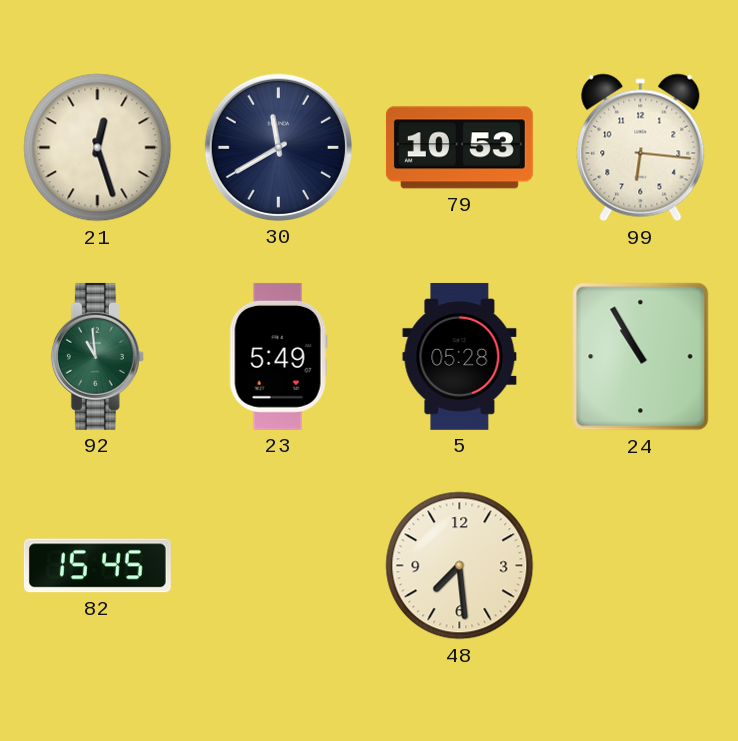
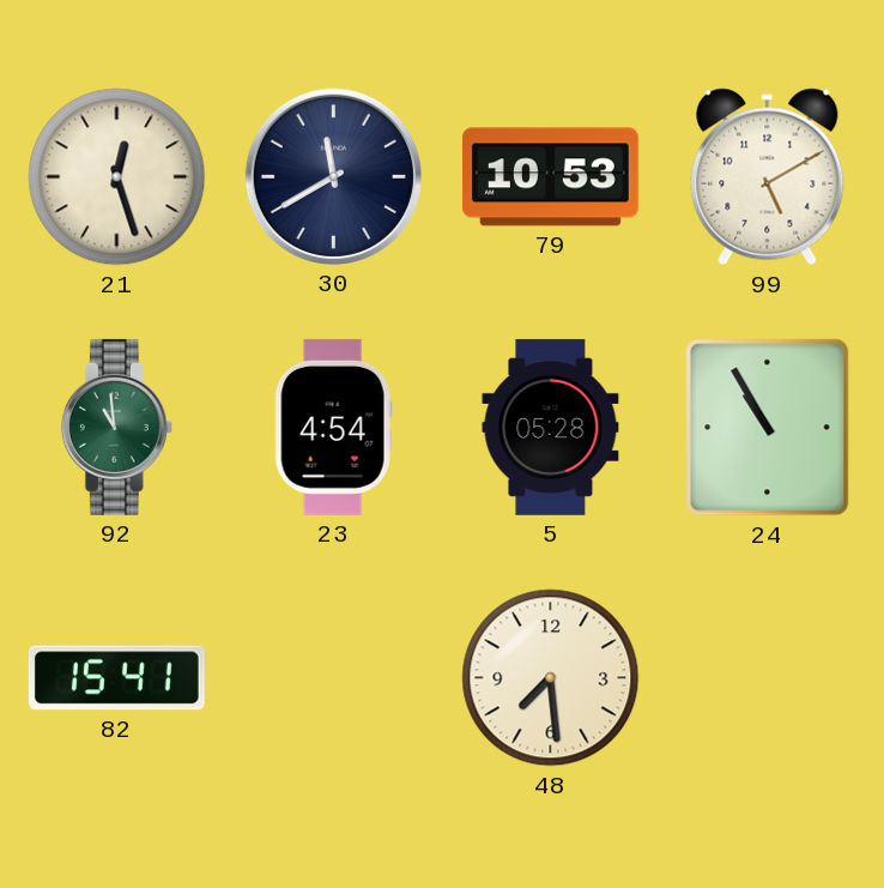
99: 6:16 -> 5:10
23: 5:49 -> 4:54
82: 15:45 -> 15:41
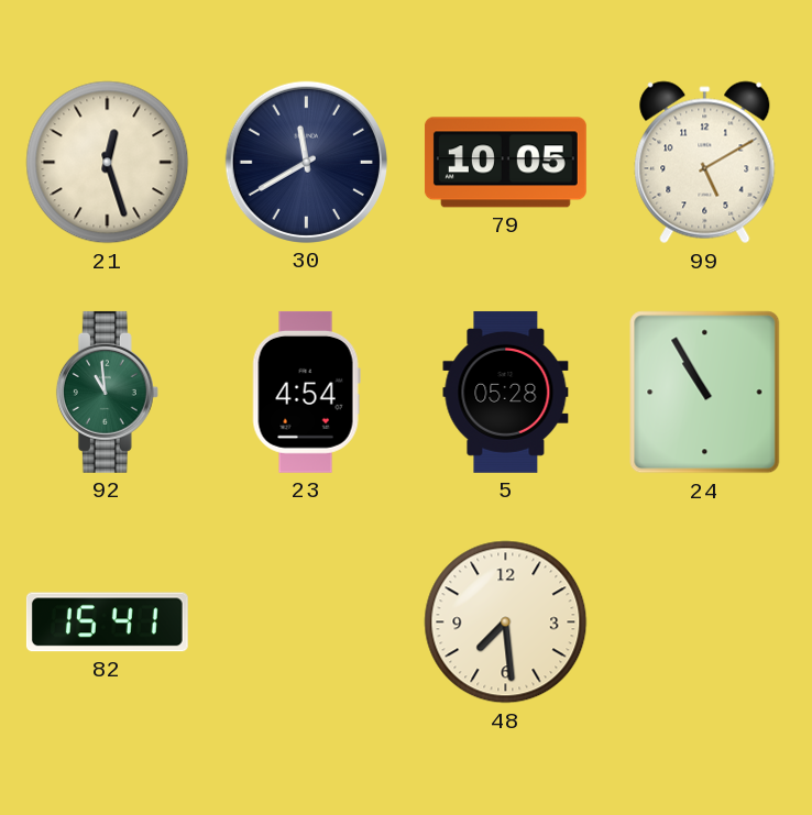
79: 10:53 -> 10:05
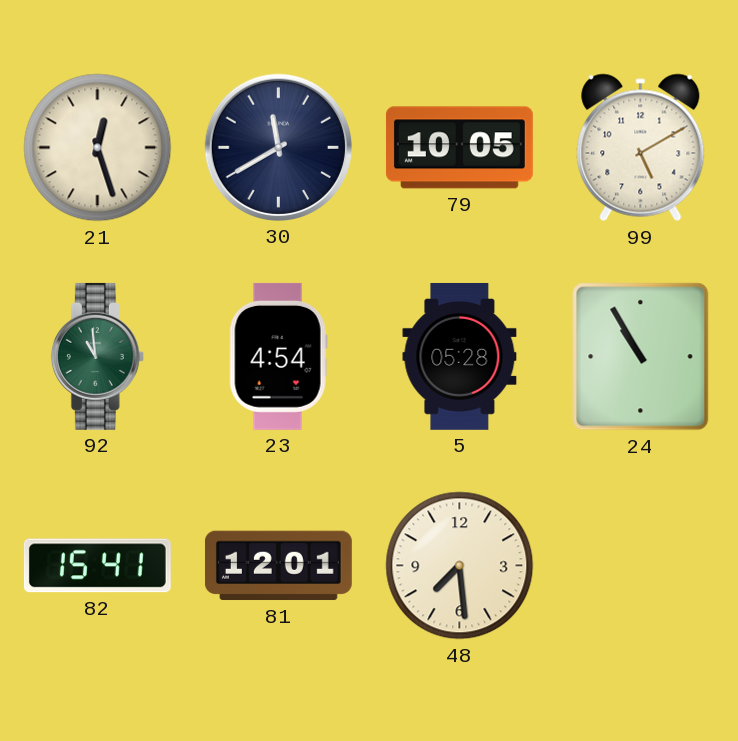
81: none -> 12:01
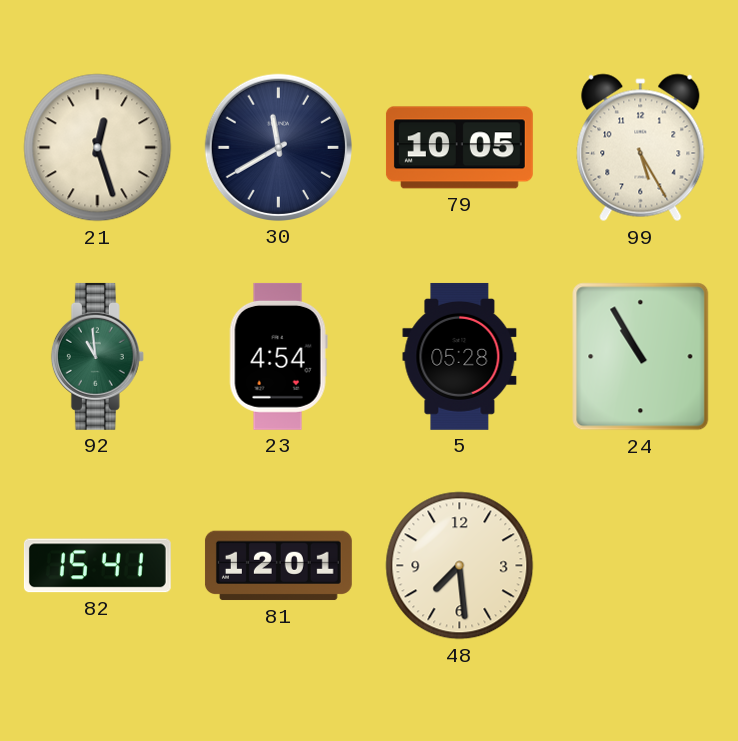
99: 5:10 -> 5:25
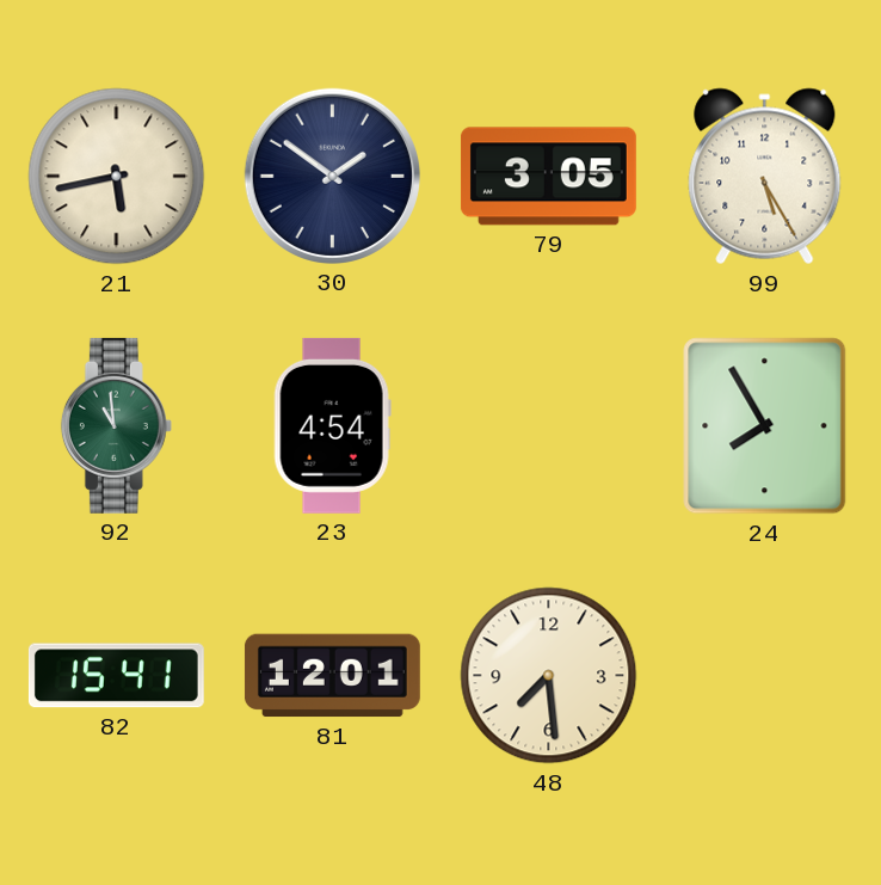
21: 12:27 -> 5:43
30: 11:40 -> 1:51
79: 10:05 -> 3:05
5: 05:28 -> none
24: 10:55 -> 7:55
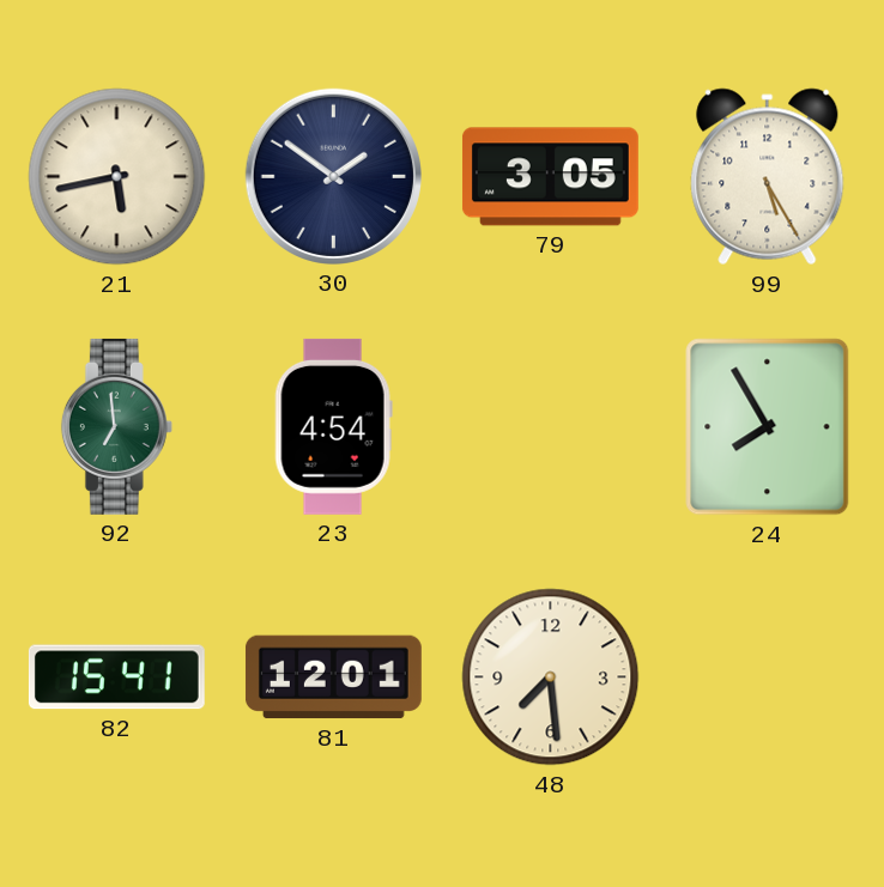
92: 10:59 -> 6:59
